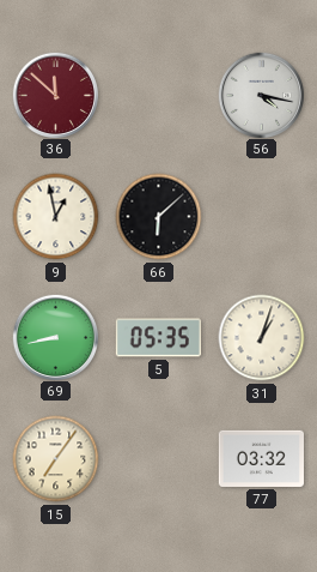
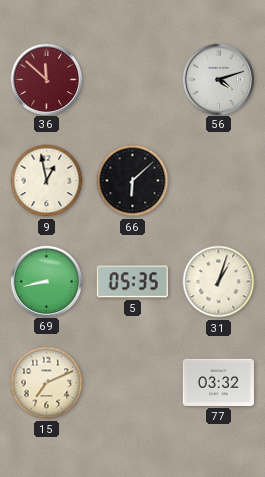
56: 4:17 -> 4:12
15: 7:06 -> 7:11
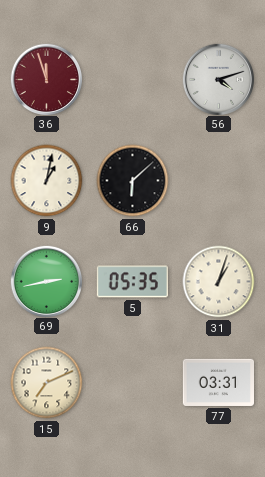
36: 11:52 -> 11:57
9: 12:58 -> 1:02
69: 8:43 -> 2:43
77: 03:32 -> 03:31
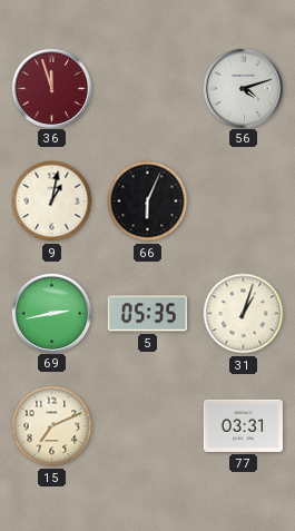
66: 6:08 -> 6:04
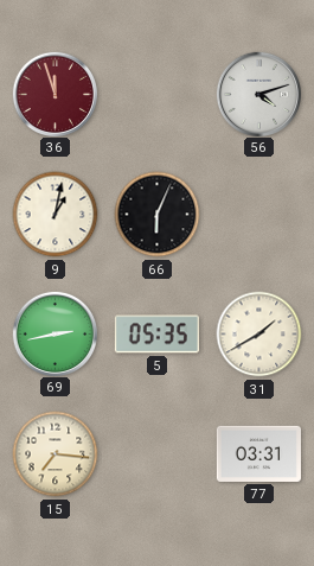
31: 1:03 -> 1:40
15: 7:11 -> 7:16
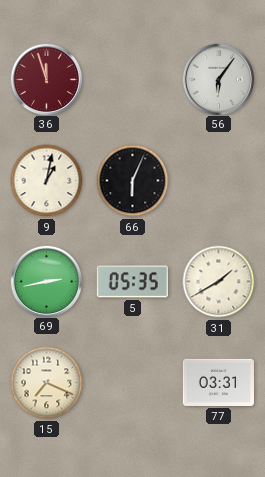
56: 4:12 -> 6:06
15: 7:16 -> 7:19
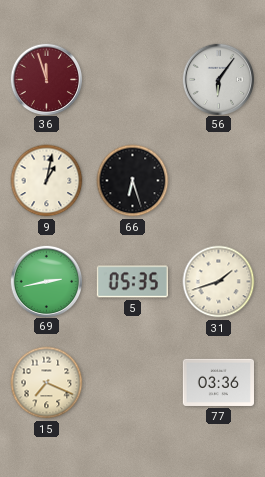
66: 6:04 -> 6:27
31: 1:40 -> 1:42
77: 03:31 -> 03:36
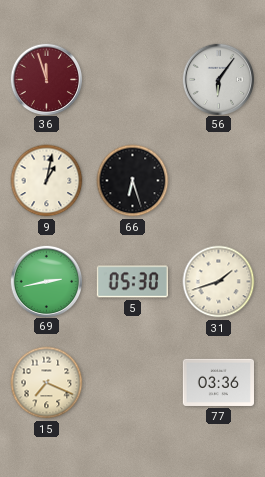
5: 05:35 -> 05:30
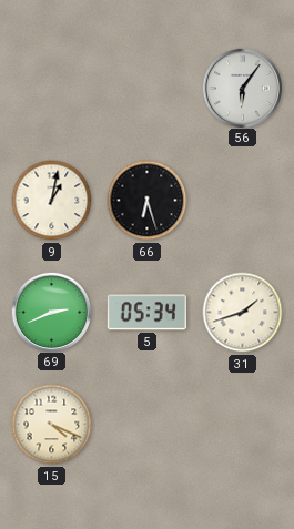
36: 11:57 -> none
69: 2:43 -> 2:41
5: 05:30 -> 05:34
15: 7:19 -> 4:19
77: 03:36 -> none
